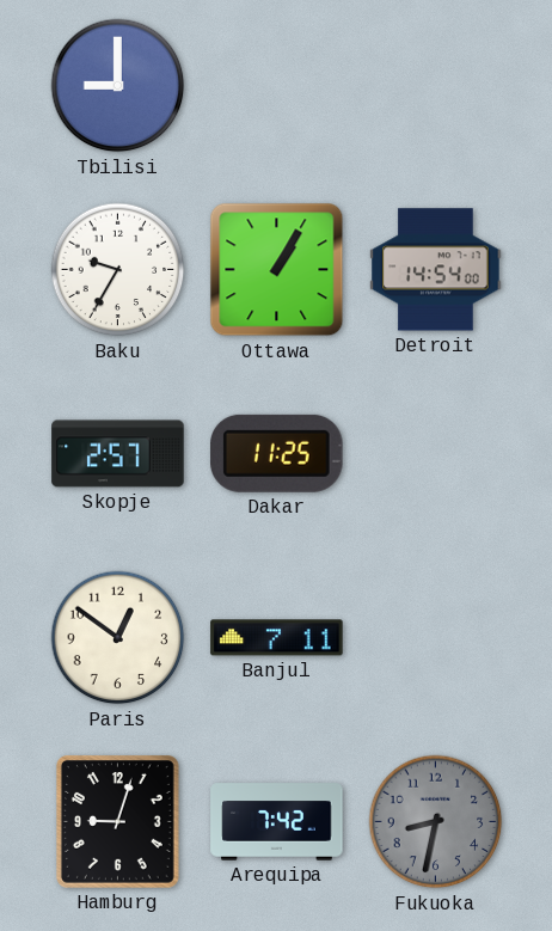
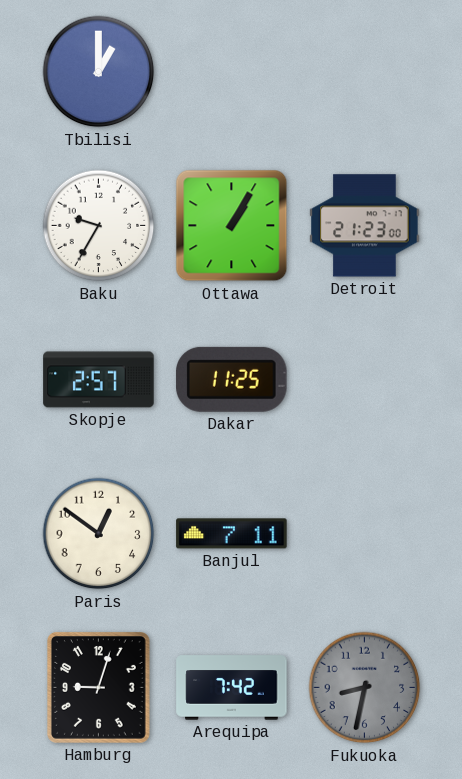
Tbilisi: 9:00 -> 1:00
Detroit: 14:54 -> 21:23
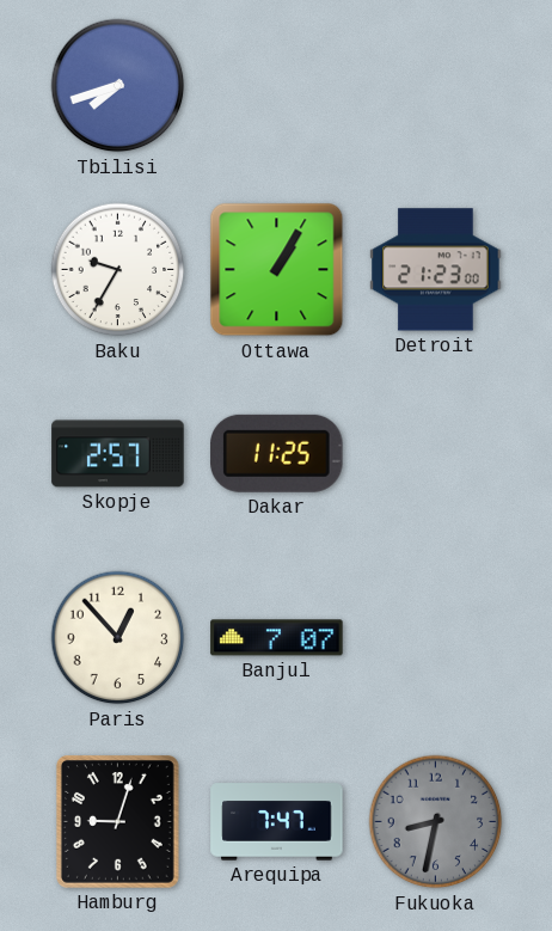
Tbilisi: 1:00 -> 7:42
Paris: 12:51 -> 12:53
Banjul: 7:11 -> 7:07
Arequipa: 7:42 -> 7:47
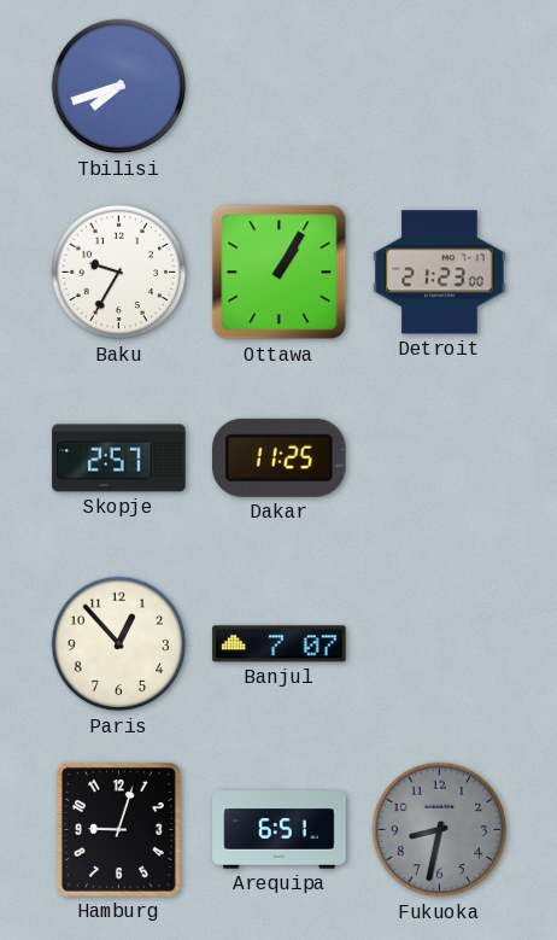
Arequipa: 7:47 -> 6:51
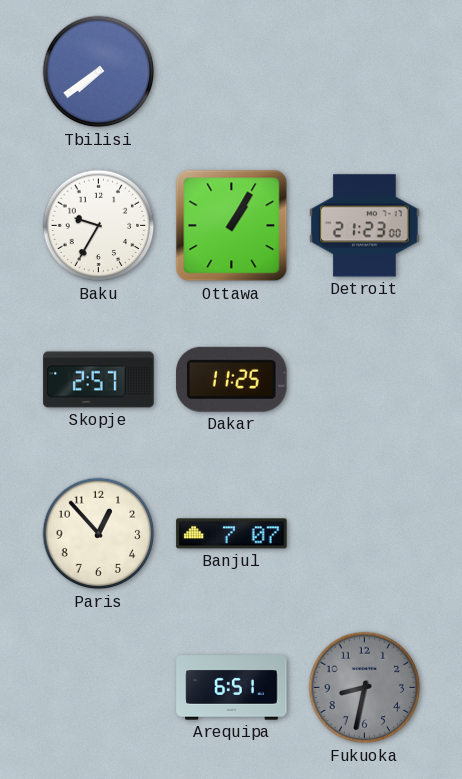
Tbilisi: 7:42 -> 7:39
Hamburg: 9:03 -> none
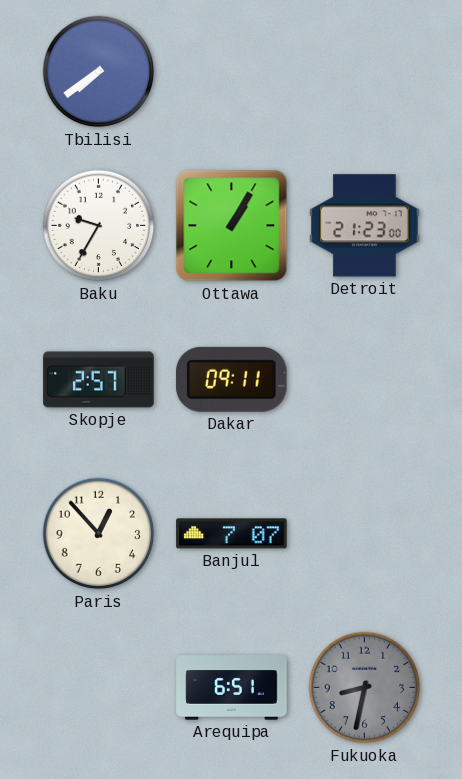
Dakar: 11:25 -> 09:11
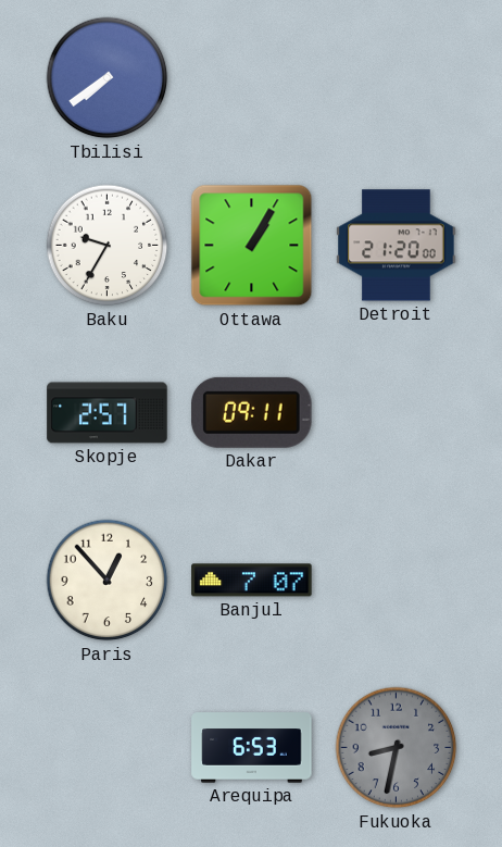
Detroit: 21:23 -> 21:20
Arequipa: 6:51 -> 6:53
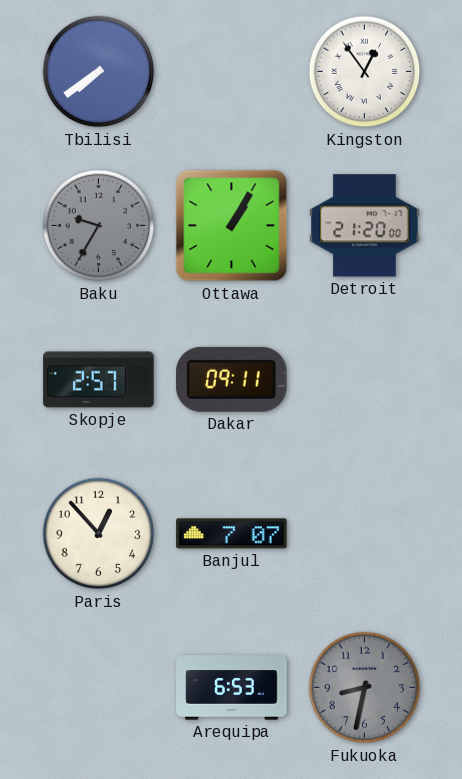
Kingston: none -> 12:54
Baku dial: white -> grey
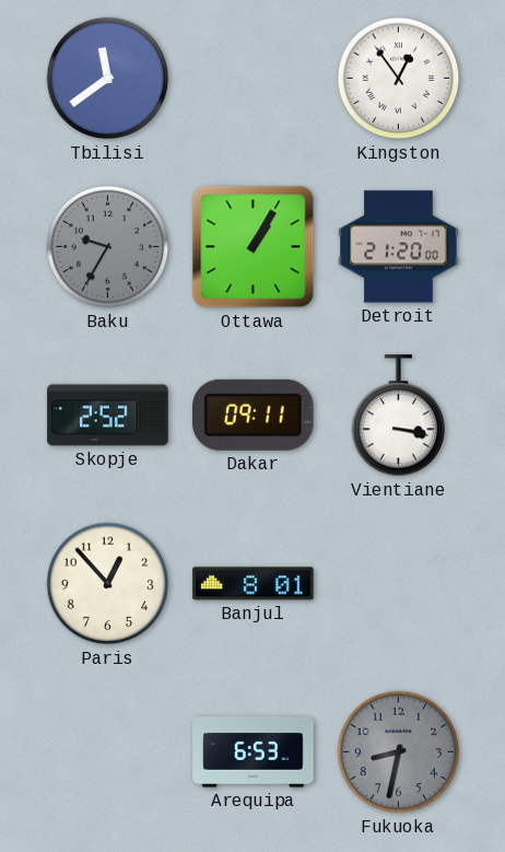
Tbilisi: 7:39 -> 11:39
Skopje: 2:57 -> 2:52
Vientiane: none -> 3:17
Banjul: 7:07 -> 8:01
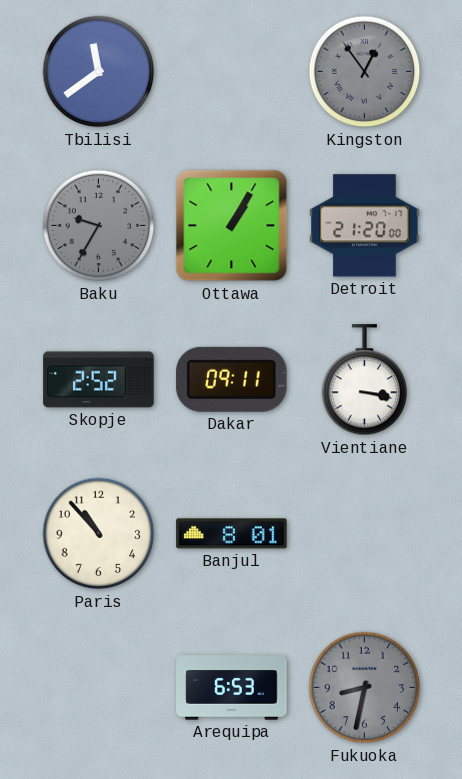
Kingston dial: white -> grey
Paris: 12:53 -> 10:53
